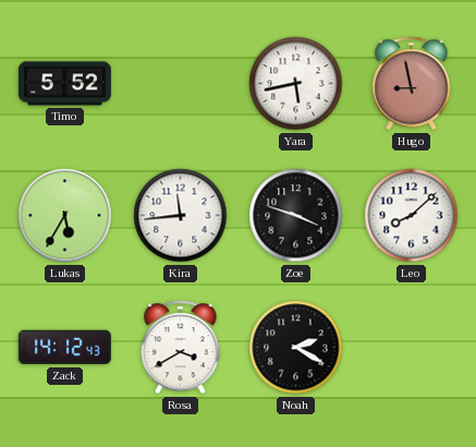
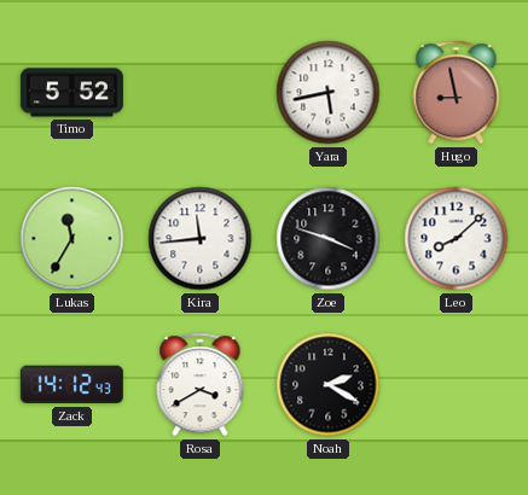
Lukas: 5:35 -> 11:35
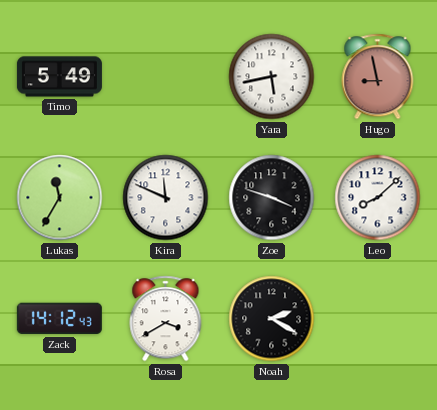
Timo: 5:52 -> 5:49
Kira: 11:44 -> 11:49
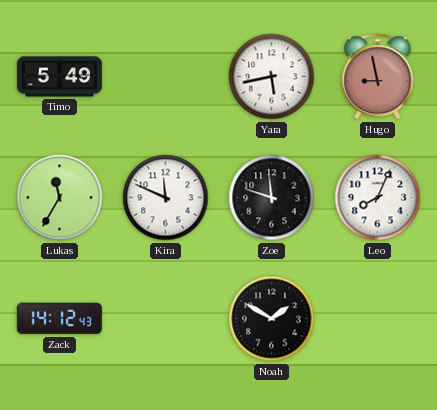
Zoe: 3:48 -> 11:48
Leo: 8:08 -> 8:04
Rosa: 3:40 -> none
Noah: 2:20 -> 1:50
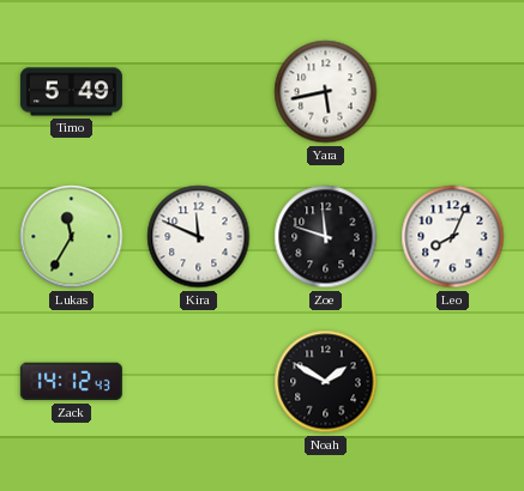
Hugo: 8:58 -> none
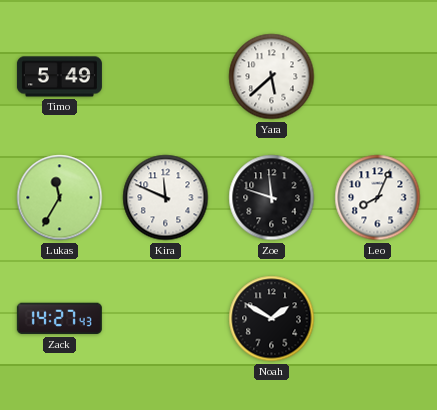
Yara: 5:43 -> 5:38
Zack: 14:12 -> 14:27
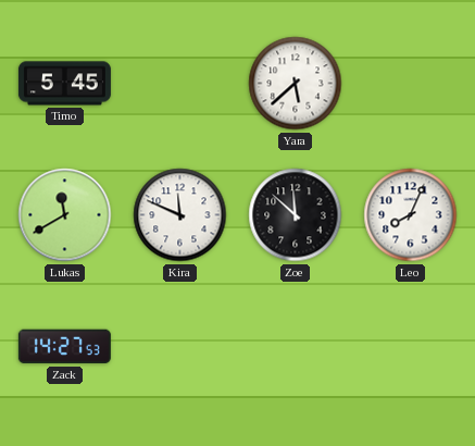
Timo: 5:49 -> 5:45
Lukas: 11:35 -> 11:40
Zoe: 11:48 -> 11:52
Zack: 14:27:43 -> 14:27:53
Noah: 1:50 -> none
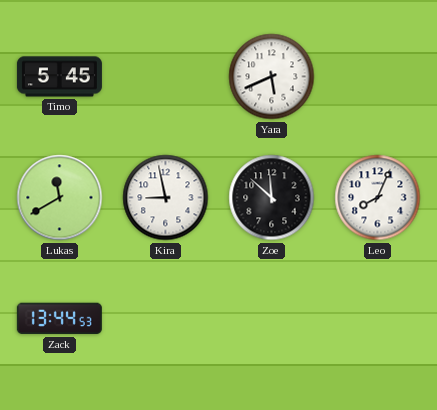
Yara: 5:38 -> 5:41
Kira: 11:49 -> 8:58
Zack: 14:27 -> 13:44
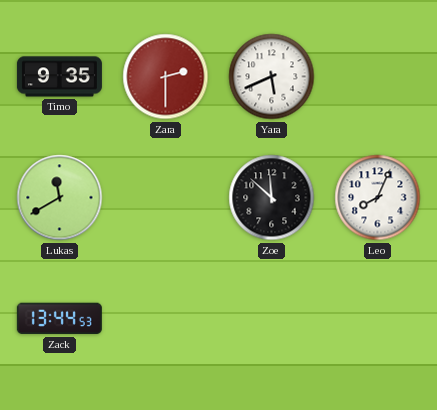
Timo: 5:45 -> 9:35
Zara: none -> 2:30
Kira: 8:58 -> none
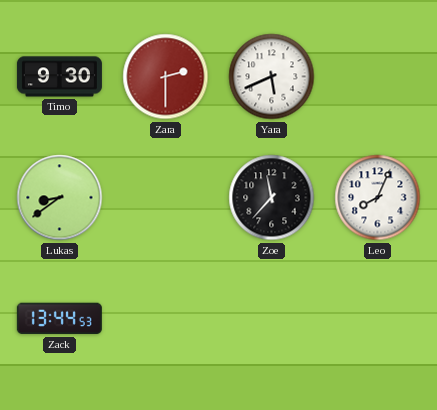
Timo: 9:35 -> 9:30
Lukas: 11:40 -> 8:39
Zoe: 11:52 -> 11:37
